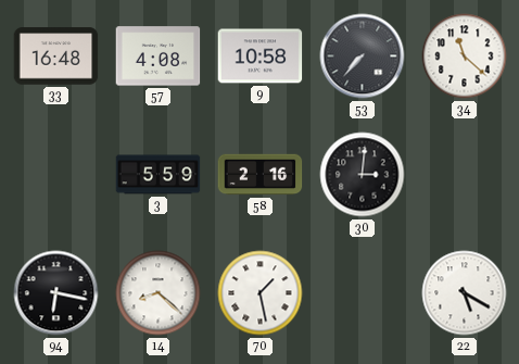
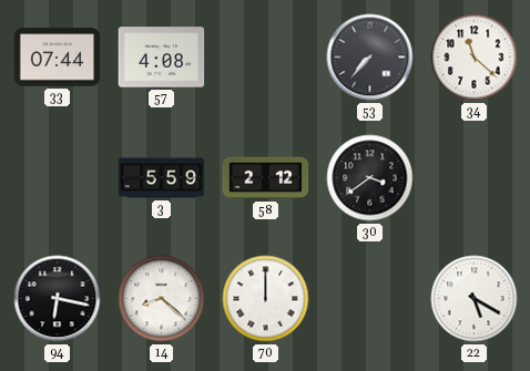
33: 16:48 -> 07:44
9: 10:58 -> none
58: 2:16 -> 2:12
30: 3:01 -> 3:39
70: 1:28 -> 12:00
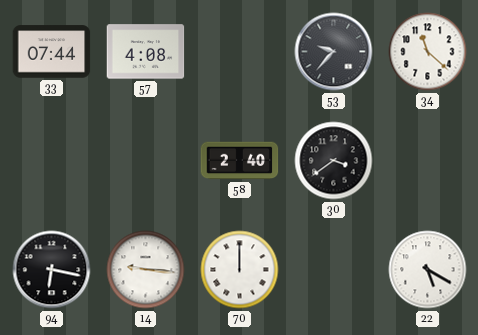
53: 7:37 -> 9:37
3: 5:59 -> none
58: 2:12 -> 2:40
14: 8:22 -> 9:16
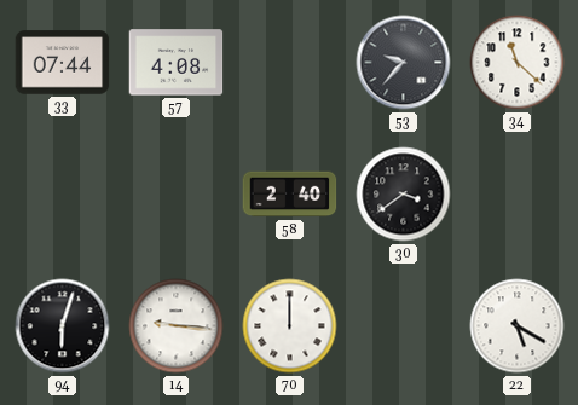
94: 6:17 -> 6:03
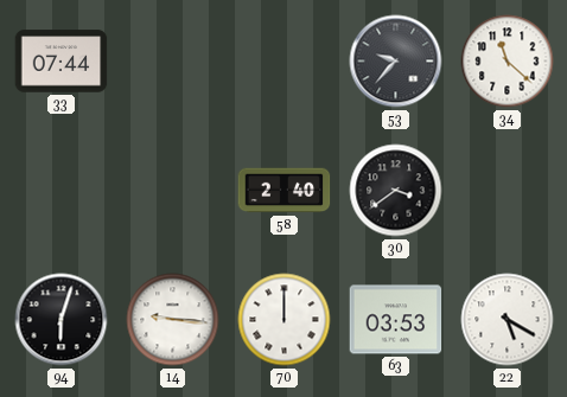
57: 4:08 -> none
63: none -> 03:53
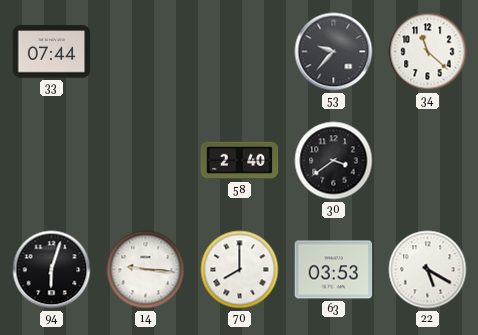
70: 12:00 -> 8:00
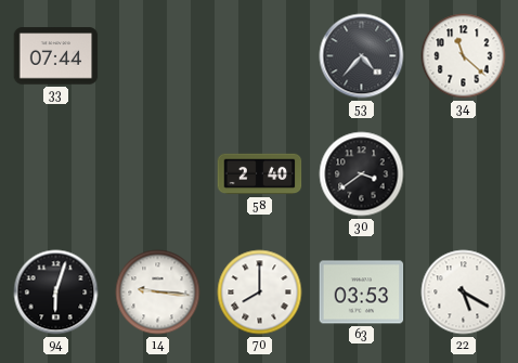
53: 9:37 -> 4:37
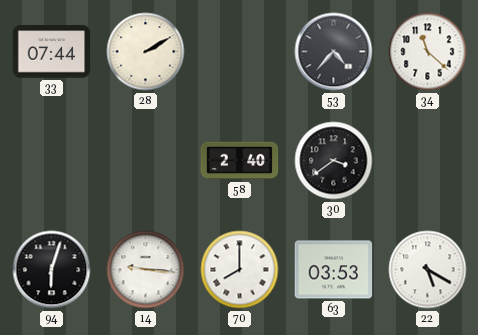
28: none -> 2:10
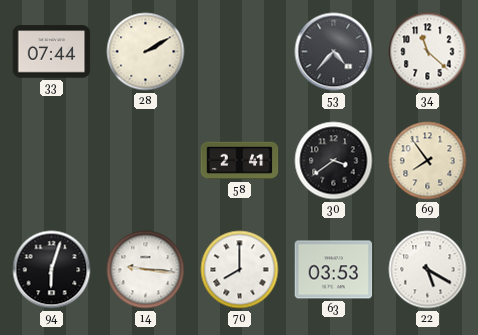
58: 2:40 -> 2:41
69: none -> 7:54
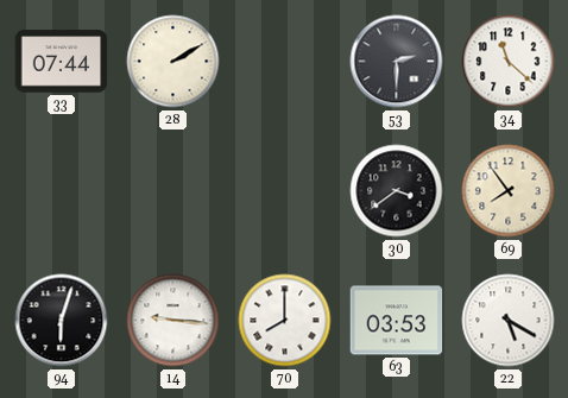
53: 4:37 -> 2:30
58: 2:41 -> none
